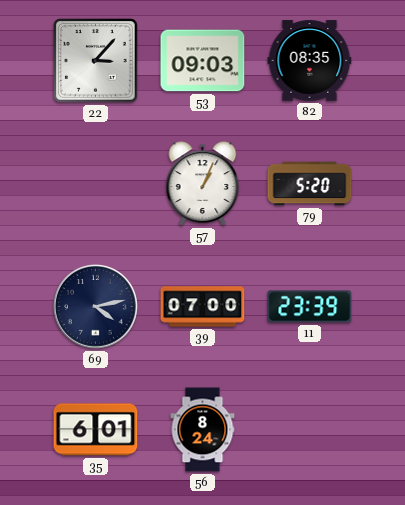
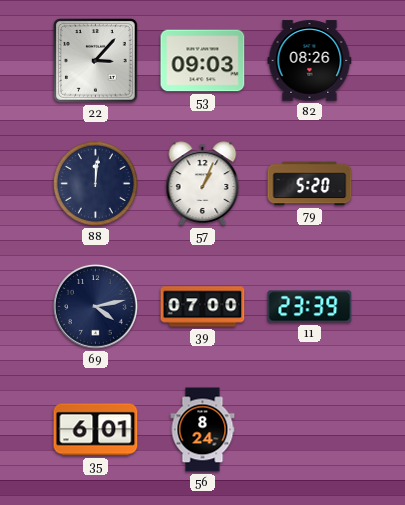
82: 08:35 -> 08:26
88: none -> 12:01
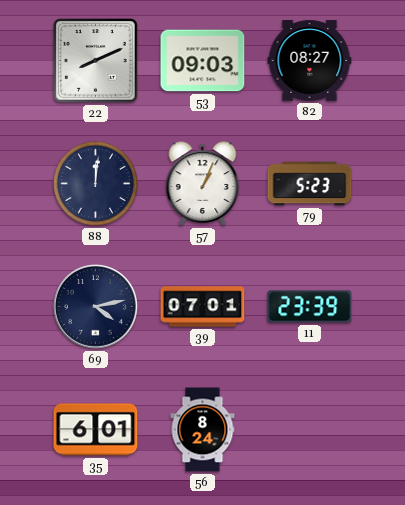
22: 3:07 -> 8:11
82: 08:26 -> 08:27
79: 5:20 -> 5:23
39: 07:00 -> 07:01
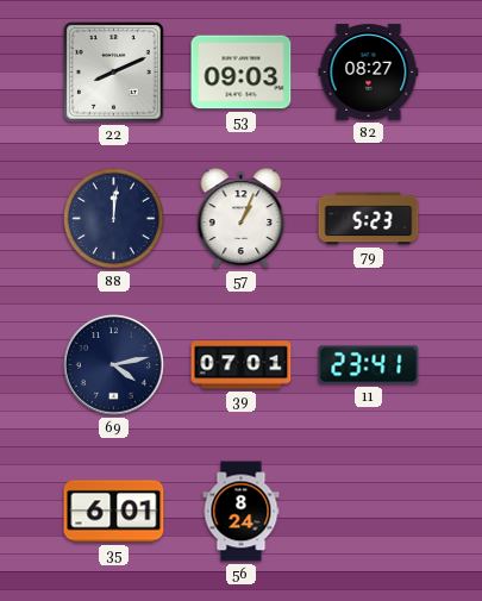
11: 23:39 -> 23:41
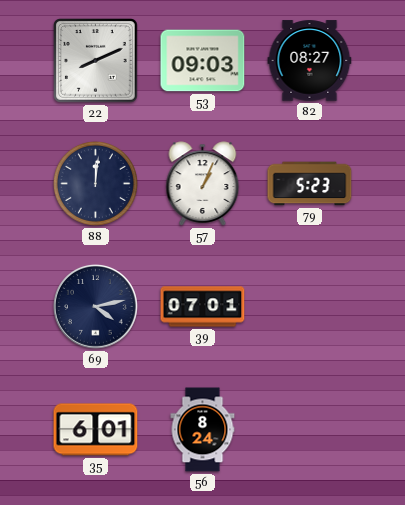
11: 23:41 -> none
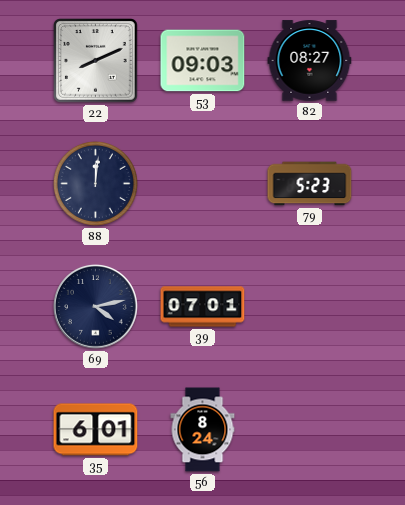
57: 1:04 -> none
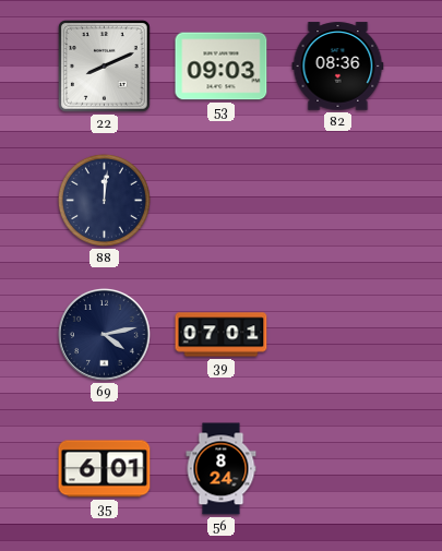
82: 08:27 -> 08:36
79: 5:23 -> none
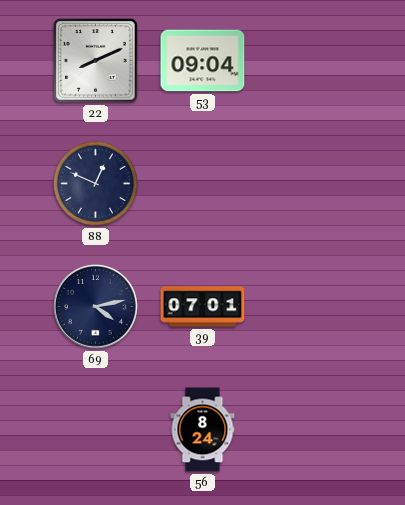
53: 09:03 -> 09:04
82: 08:36 -> none
88: 12:01 -> 12:49
35: 6:01 -> none
